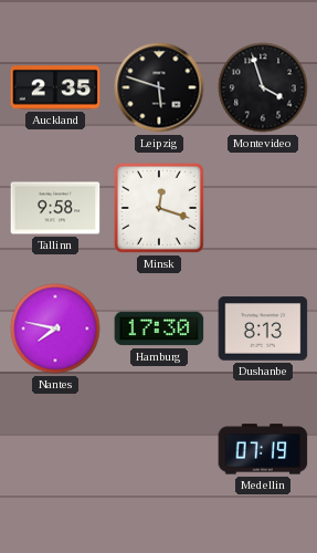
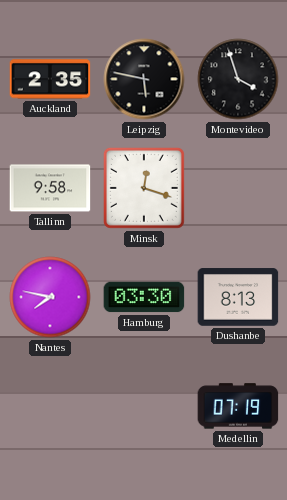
Leipzig: 5:48 -> 5:47
Hamburg: 17:30 -> 03:30
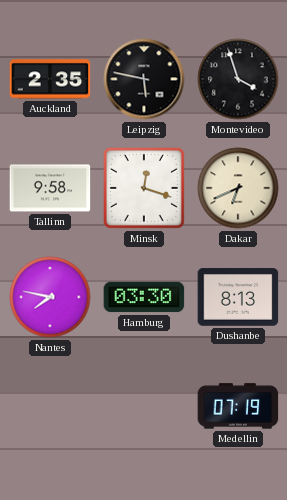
Dakar: none -> 6:41
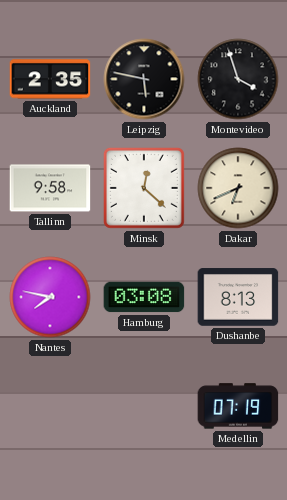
Minsk: 12:18 -> 12:22
Hamburg: 03:30 -> 03:08
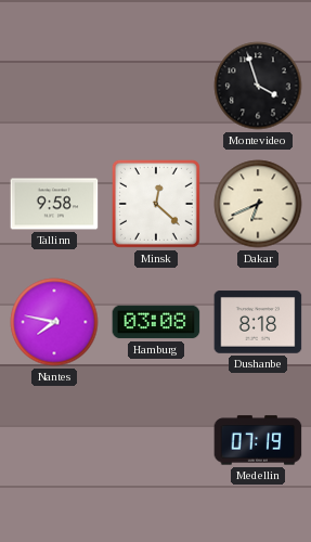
Auckland: 2:35 -> none
Leipzig: 5:47 -> none
Dushanbe: 8:13 -> 8:18
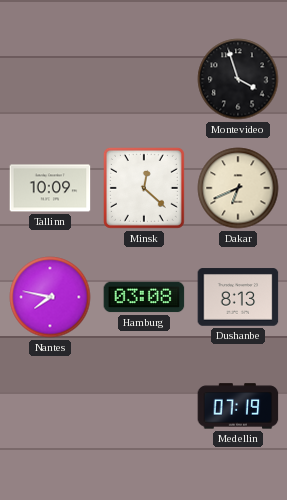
Tallinn: 9:58 -> 10:09
Dushanbe: 8:18 -> 8:13
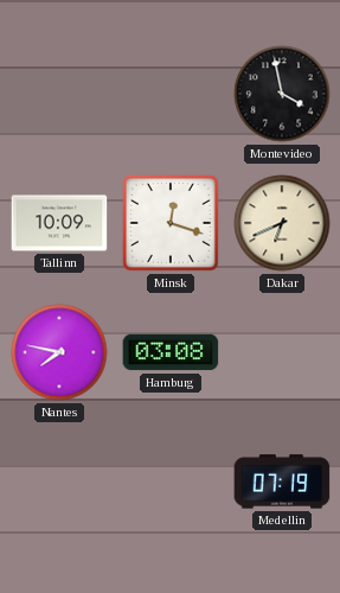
Montevideo: 3:57 -> 3:58
Minsk: 12:22 -> 12:18
Dushanbe: 8:13 -> none
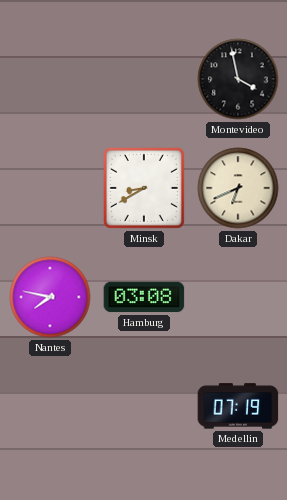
Tallinn: 10:09 -> none
Minsk: 12:18 -> 8:40
